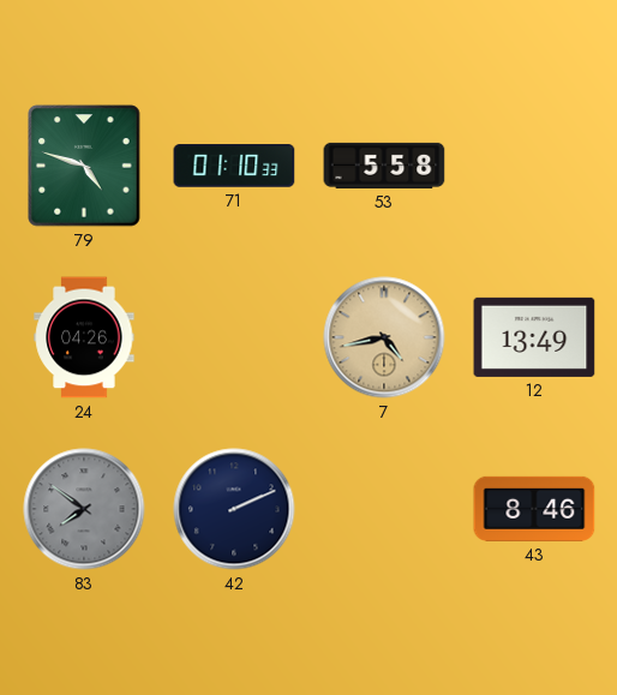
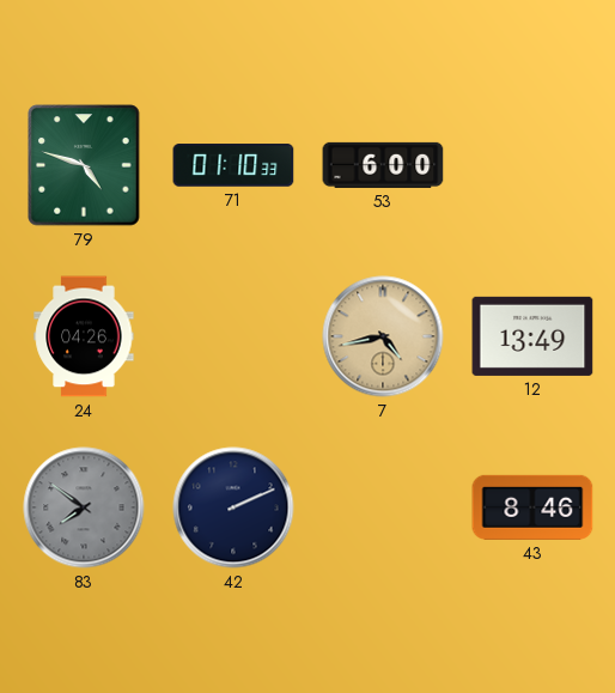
53: 5:58 -> 6:00
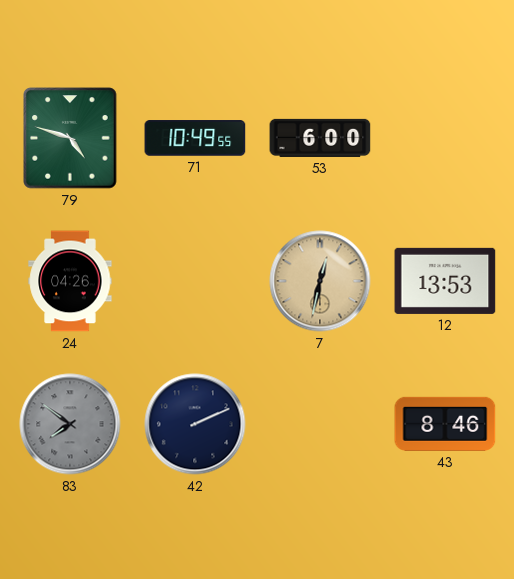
71: 01:10 -> 10:49
7: 4:43 -> 12:32
12: 13:49 -> 13:53
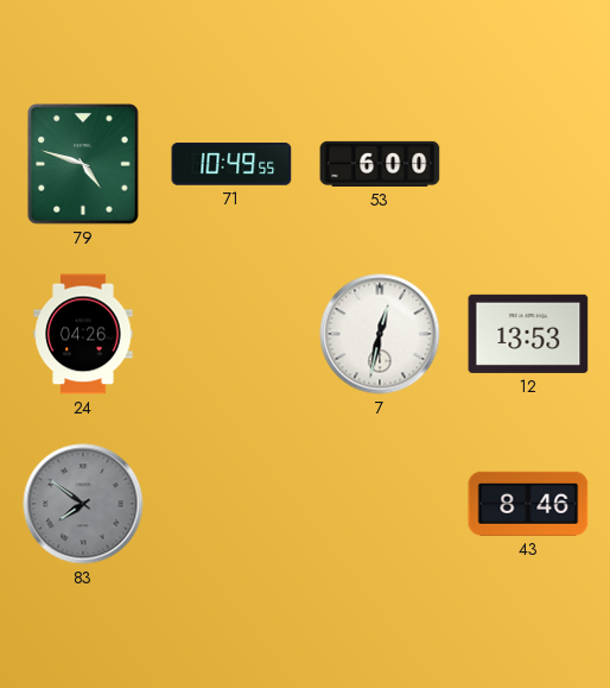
7 dial: champagne -> white
42: 2:11 -> none
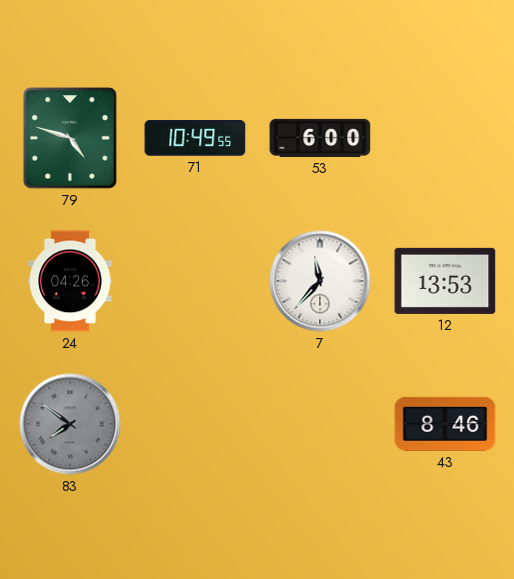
7: 12:32 -> 11:37
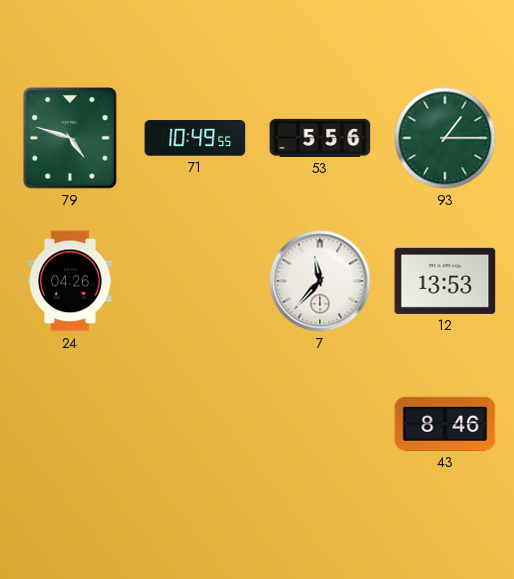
53: 6:00 -> 5:56
93: none -> 1:15
83: 7:51 -> none
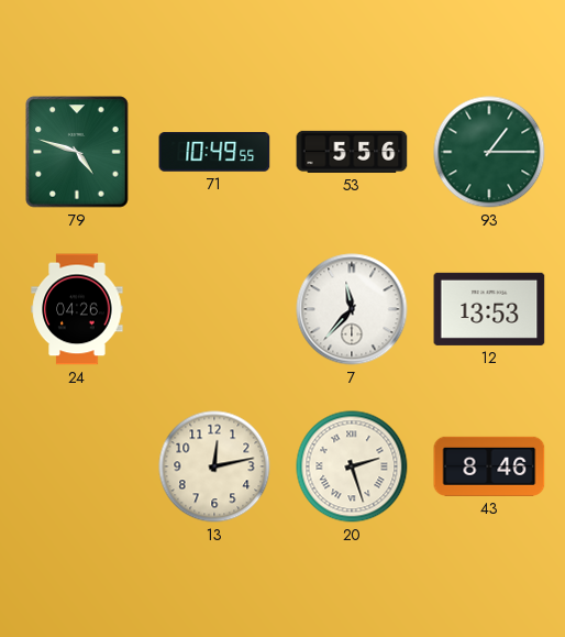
13: none -> 12:13
20: none -> 2:27
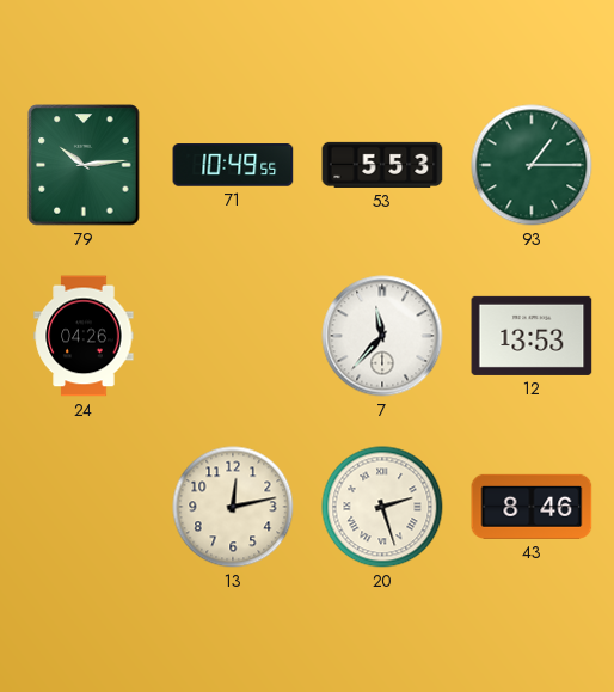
79: 4:48 -> 10:14
53: 5:56 -> 5:53
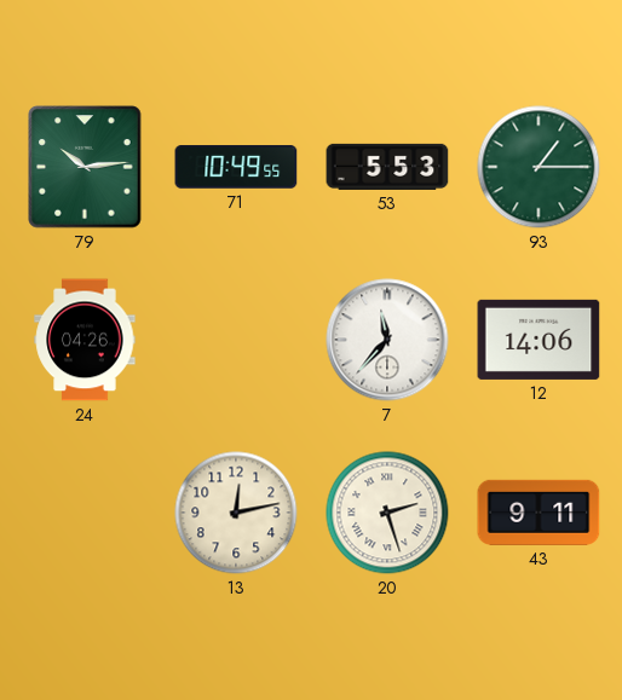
12: 13:53 -> 14:06
43: 8:46 -> 9:11
